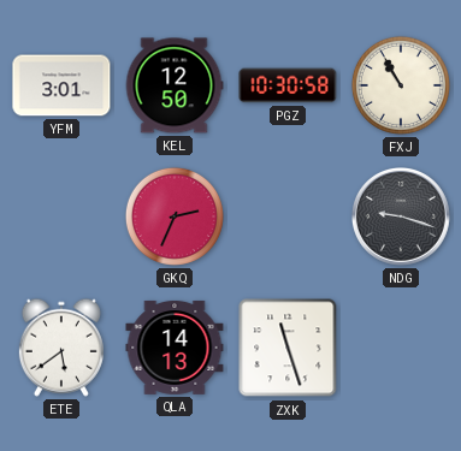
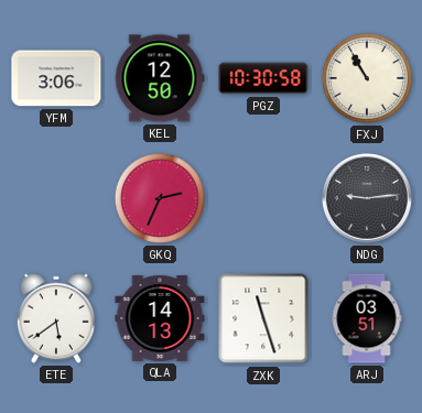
YFM: 3:01 -> 3:06
NDG: 9:18 -> 9:14
ARJ: none -> 03:51
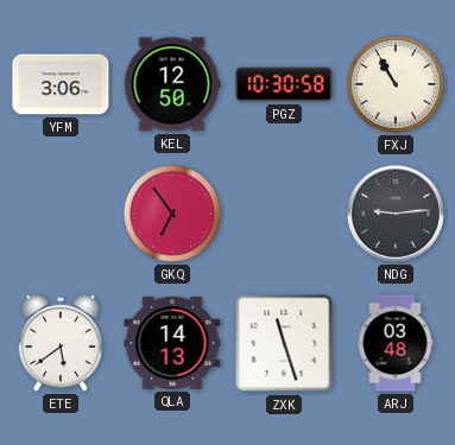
GKQ: 2:34 -> 6:54
ARJ: 03:51 -> 03:48
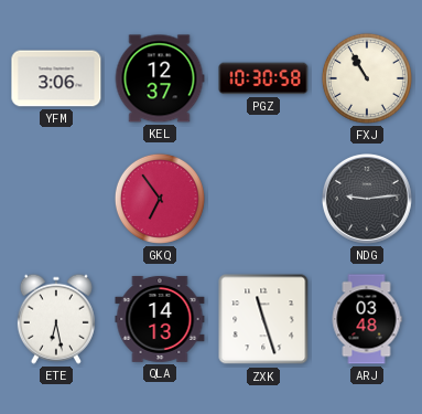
KEL: 12:50 -> 12:37
ETE: 5:39 -> 6:28
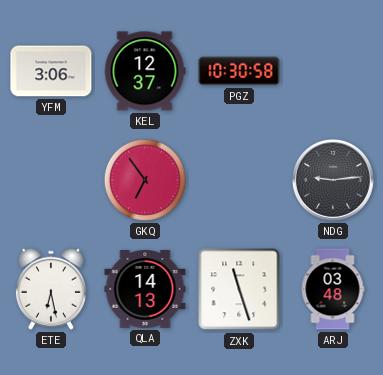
FXJ: 10:55 -> none
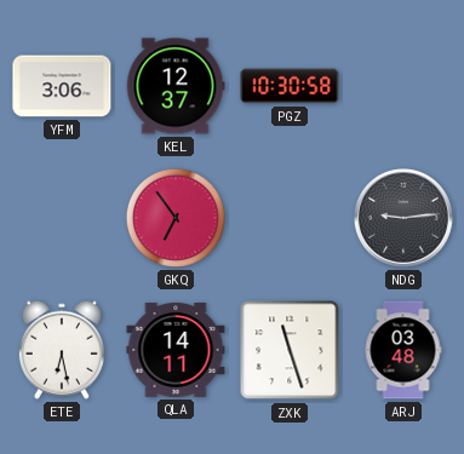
QLA: 14:13 -> 14:11
